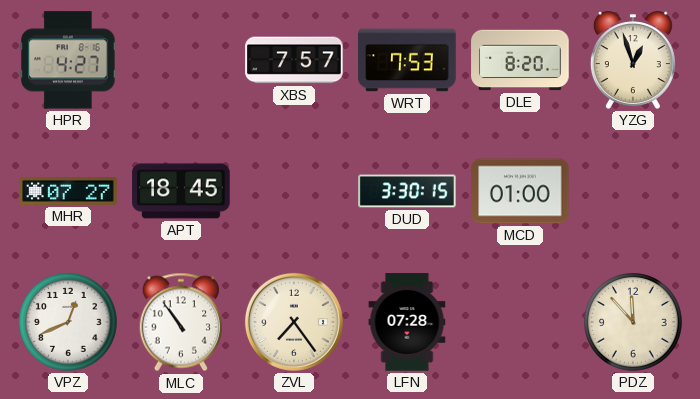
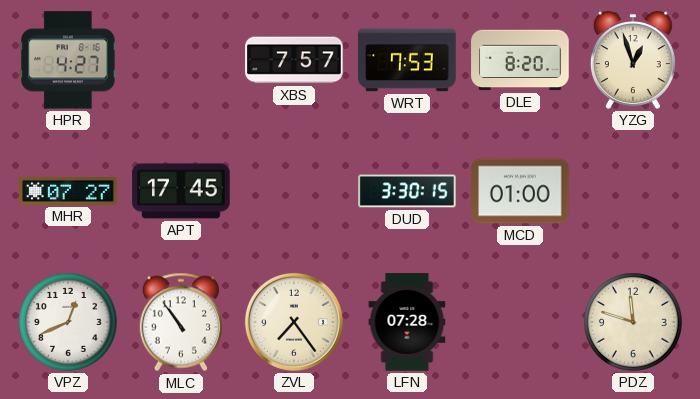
APT: 18:45 -> 17:45
PDZ: 11:53 -> 11:48
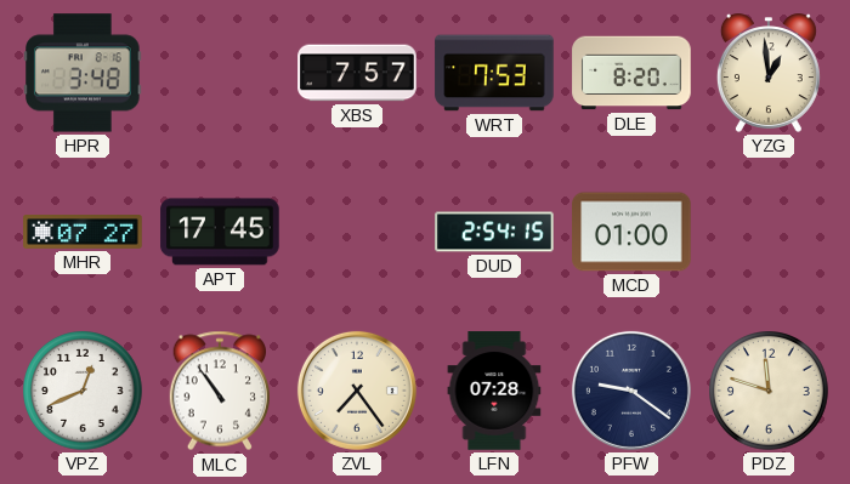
HPR: 4:27 -> 3:48
YZG: 12:57 -> 12:59
DUD: 3:30 -> 2:54
PFW: none -> 9:21
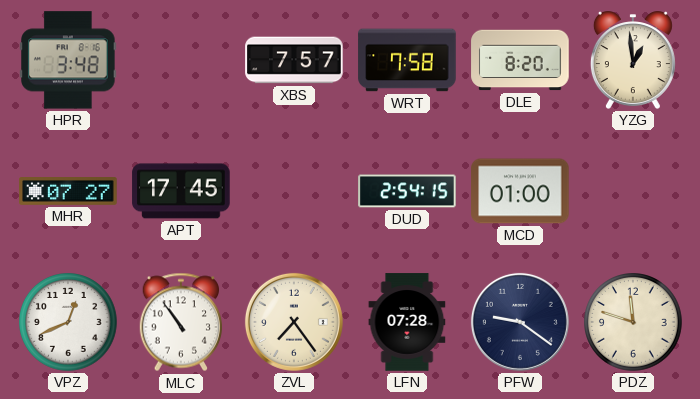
WRT: 7:53 -> 7:58
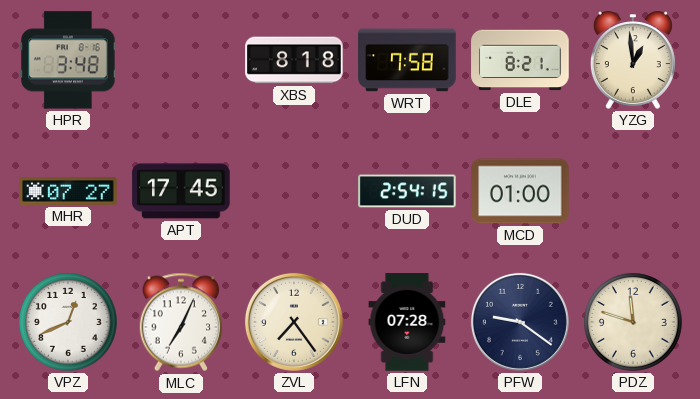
XBS: 7:57 -> 8:18
DLE: 8:20 -> 8:21
MLC: 10:54 -> 7:04
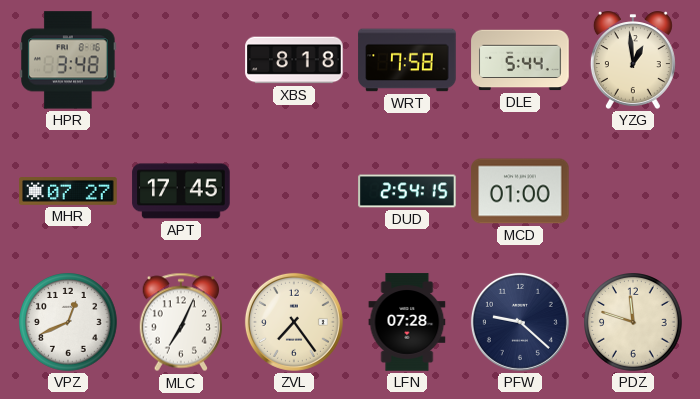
DLE: 8:21 -> 5:44
PFW: 9:21 -> 9:22
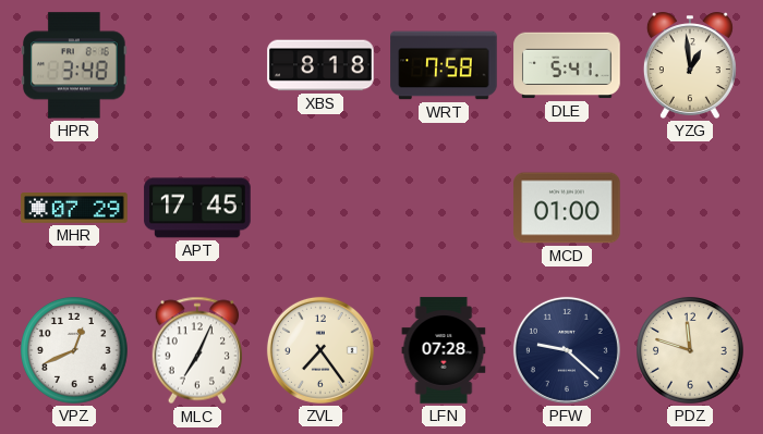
DLE: 5:44 -> 5:41
MHR: 07:27 -> 07:29
DUD: 2:54 -> none
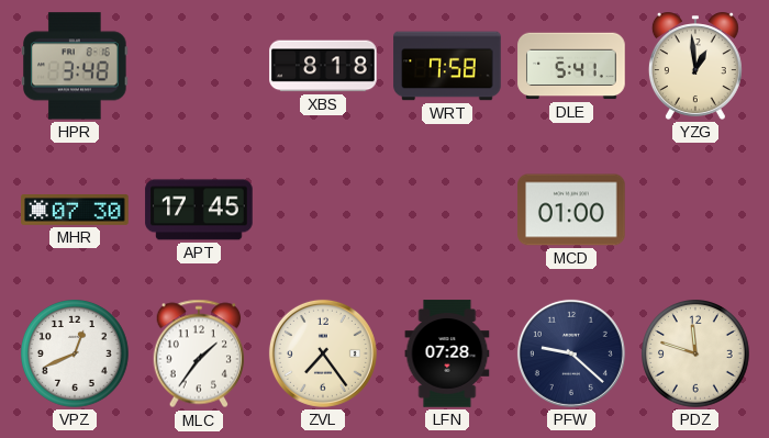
MHR: 07:29 -> 07:30
MLC: 7:04 -> 1:36
